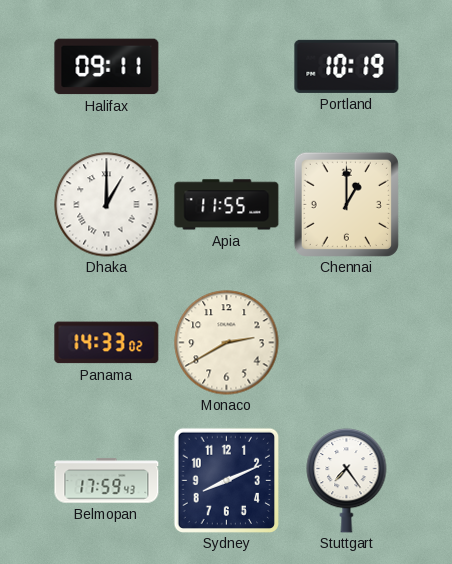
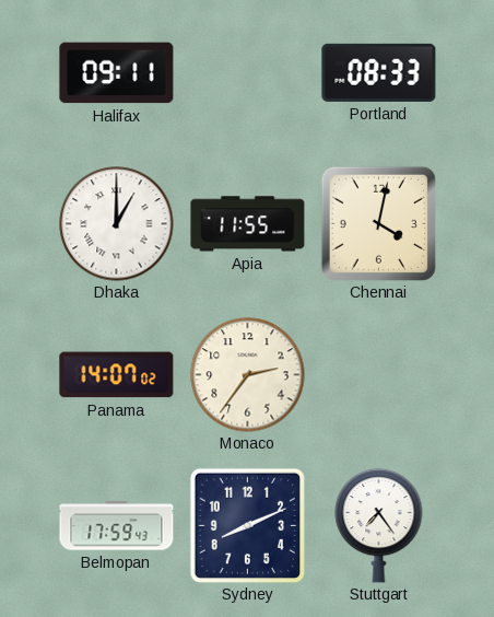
Portland: 10:19 -> 08:33
Chennai: 1:00 -> 4:02
Panama: 14:33 -> 14:07
Monaco: 2:40 -> 2:36
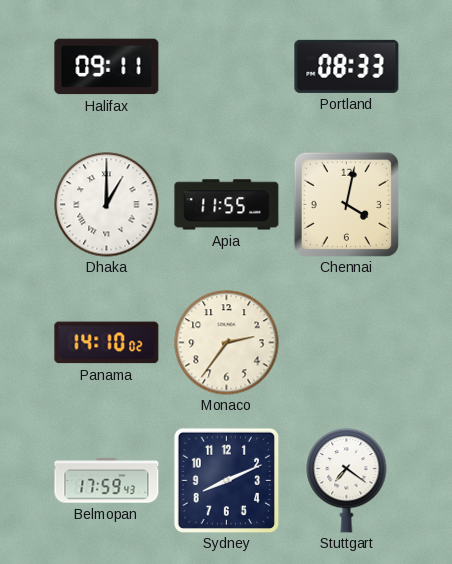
Panama: 14:07 -> 14:10
Stuttgart: 7:24 -> 7:21
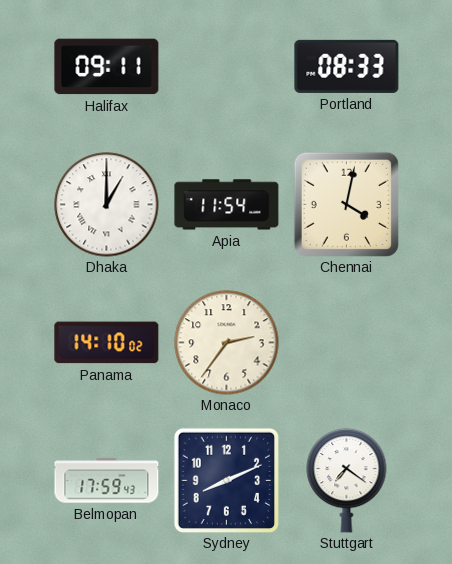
Apia: 11:55 -> 11:54
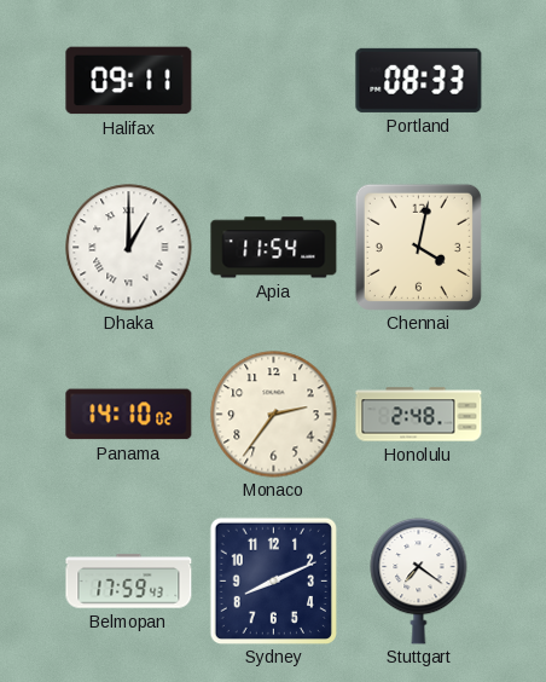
Honolulu: none -> 2:48
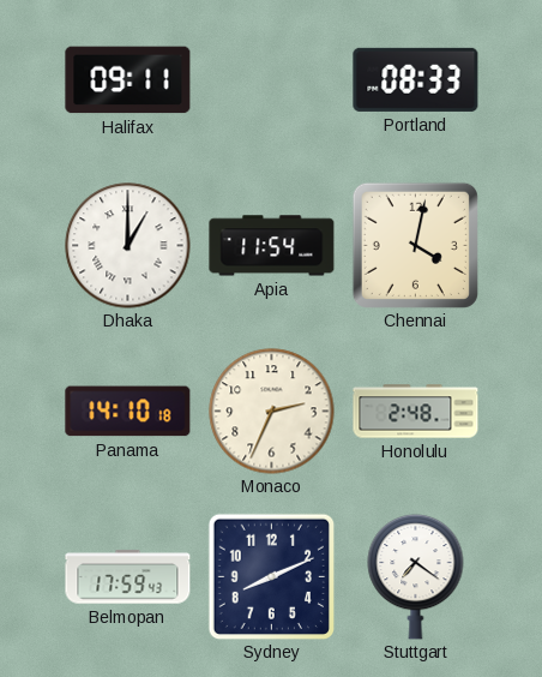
Panama: 14:10:02 -> 14:10:18
Monaco: 2:36 -> 2:34
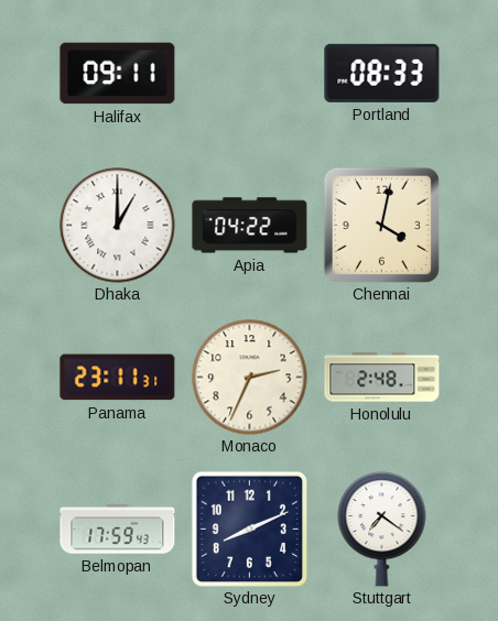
Apia: 11:54 -> 04:22
Panama: 14:10 -> 23:11
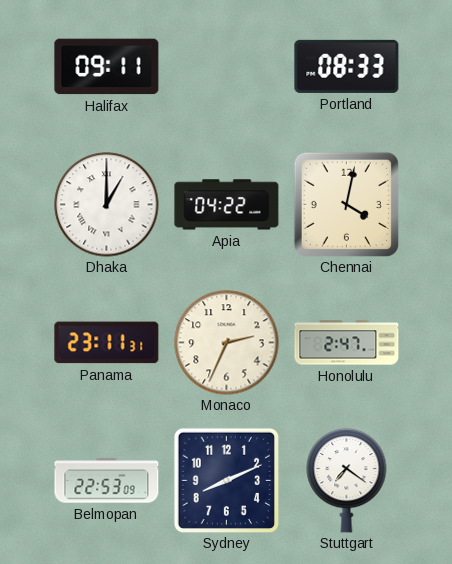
Honolulu: 2:48 -> 2:47
Belmopan: 17:59 -> 22:53
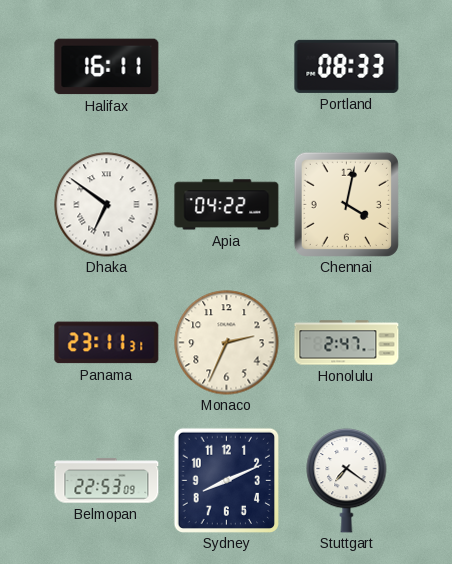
Halifax: 09:11 -> 16:11
Dhaka: 1:00 -> 6:51
